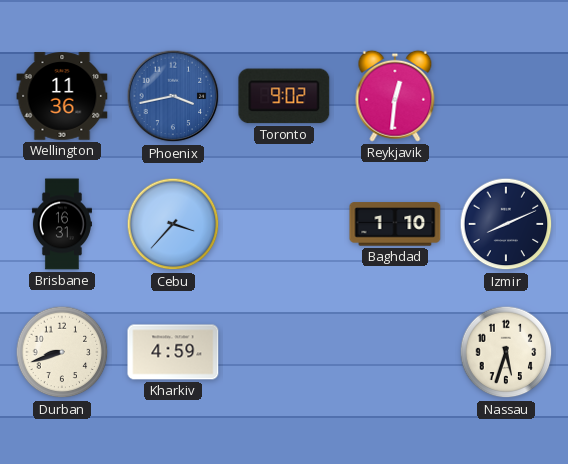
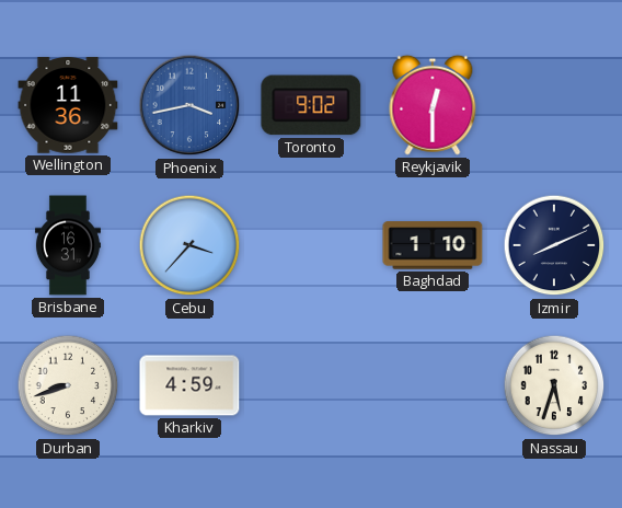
Reykjavik: 12:31 -> 12:30
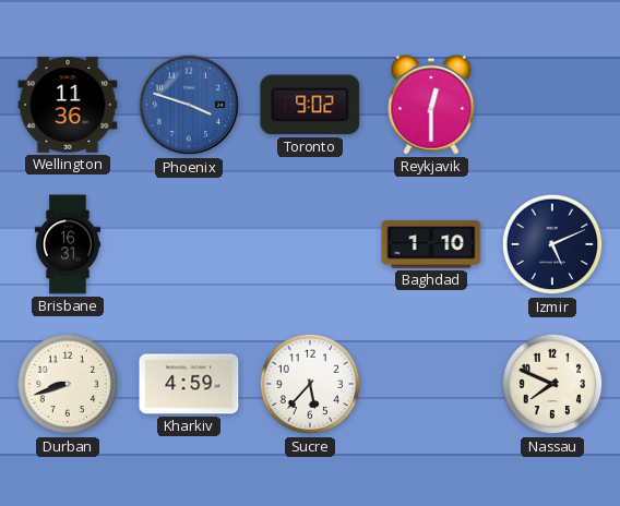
Phoenix: 3:43 -> 3:48
Cebu: 3:37 -> none
Izmir: 8:11 -> 5:11
Sucre: none -> 5:37
Nassau: 5:33 -> 7:49
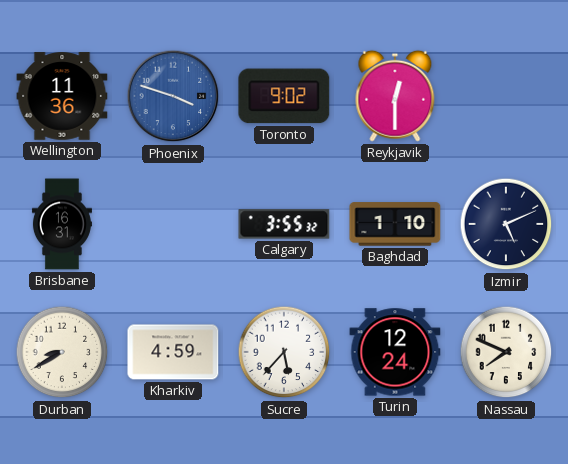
Calgary: none -> 3:55
Durban: 8:42 -> 8:40
Turin: none -> 12:24
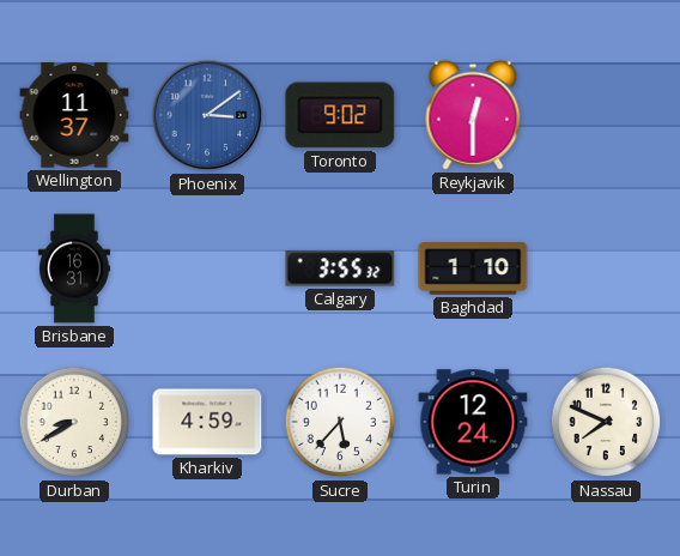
Wellington: 11:36 -> 11:37
Phoenix: 3:48 -> 3:09
Izmir: 5:11 -> none
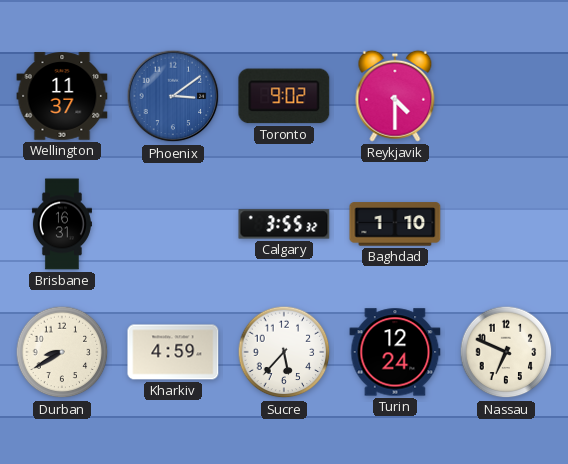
Reykjavik: 12:30 -> 4:30
Nassau: 7:49 -> 6:49
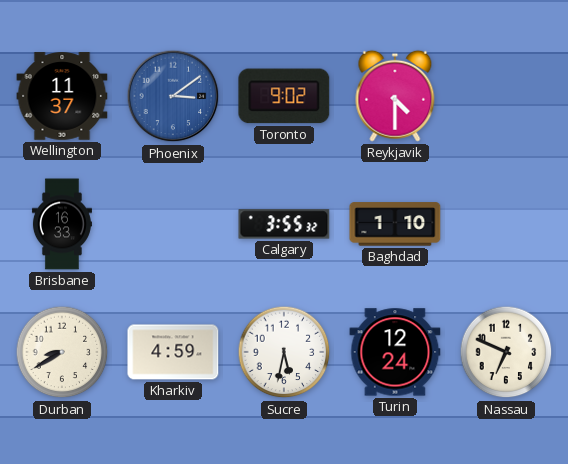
Brisbane: 16:31 -> 16:33
Sucre: 5:37 -> 5:32
